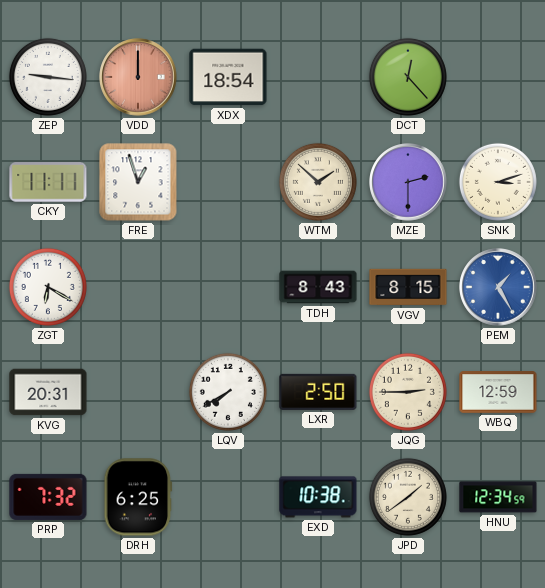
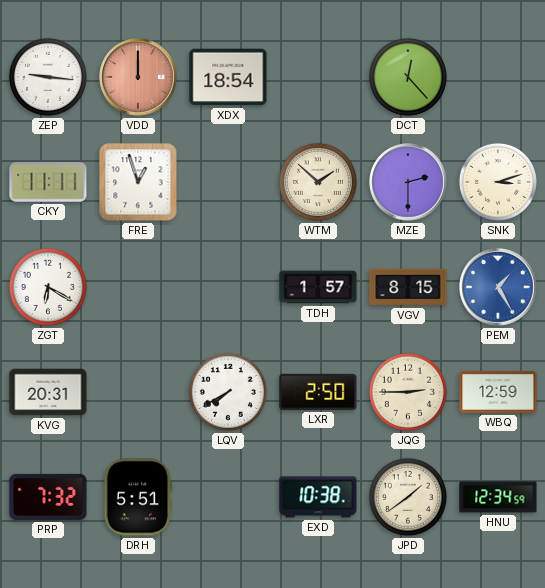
TDH: 8:43 -> 1:57
DRH: 6:25 -> 5:51
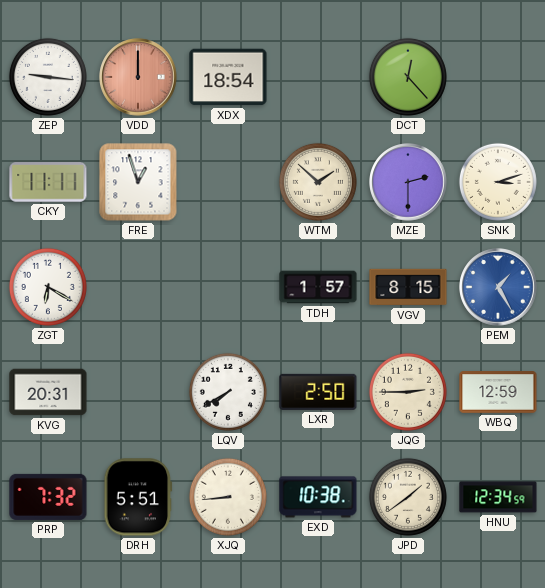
XJQ: none -> 8:44
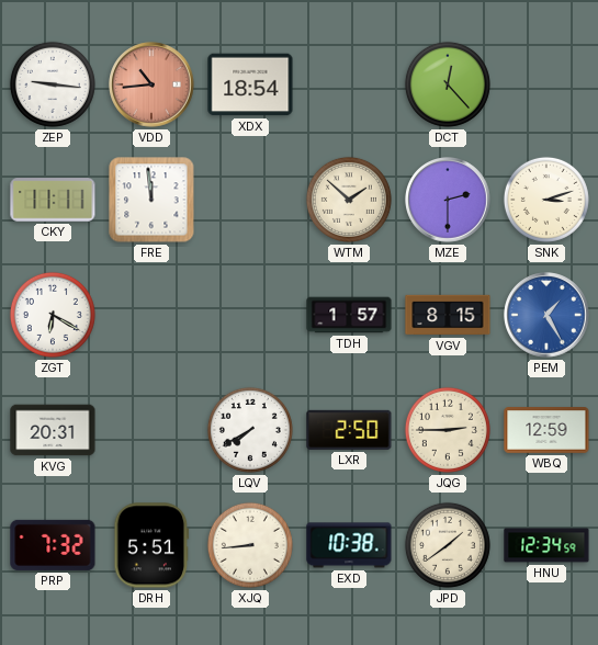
VDD: 12:00 -> 10:44
FRE: 12:57 -> 11:59
